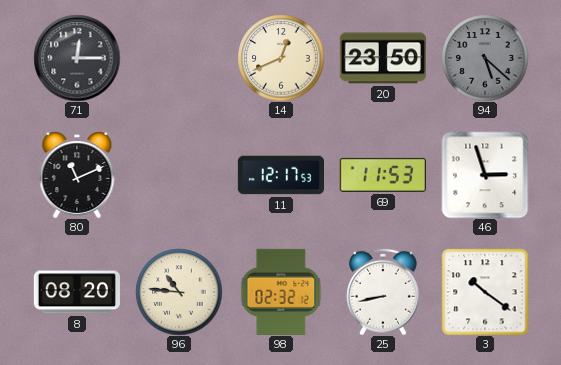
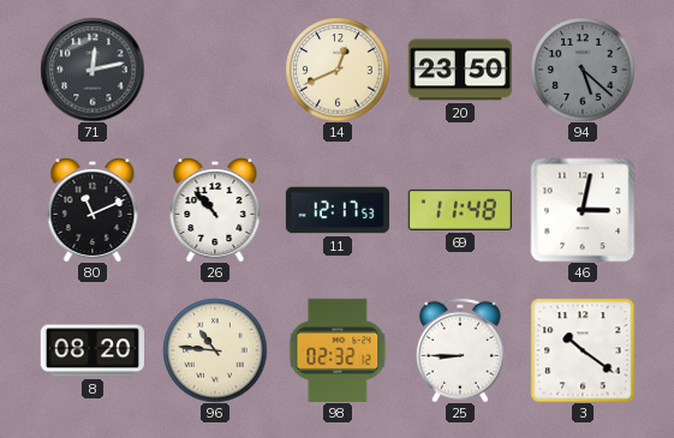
71: 12:15 -> 12:13
26: none -> 10:53
69: 11:53 -> 11:48
46: 2:57 -> 3:02
25: 8:43 -> 8:45
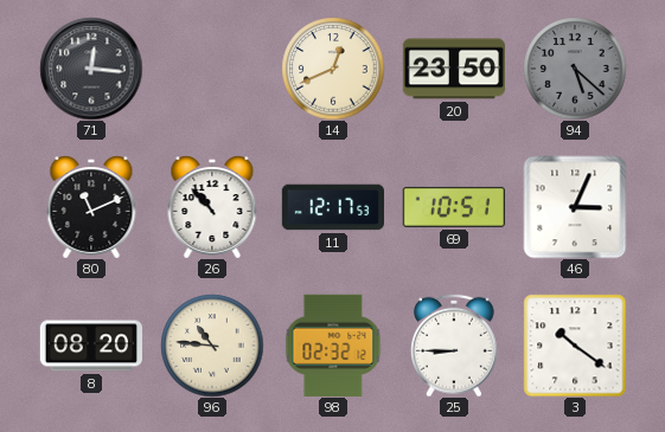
71: 12:13 -> 12:16
69: 11:48 -> 10:51
46: 3:02 -> 3:04
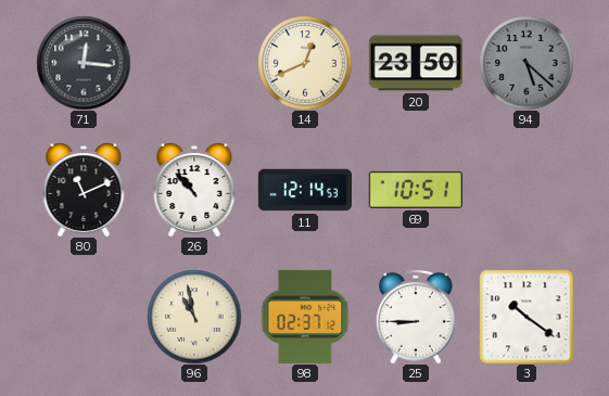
11: 12:17 -> 12:14
46: 3:04 -> none
8: 08:20 -> none
96: 10:46 -> 10:58
98: 02:32 -> 02:37
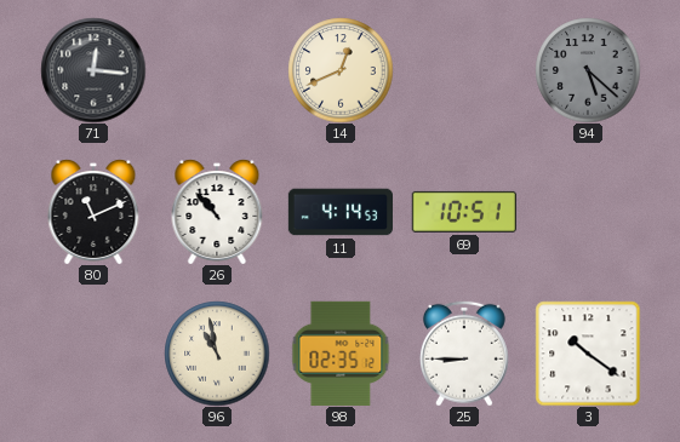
20: 23:50 -> none
11: 12:14 -> 4:14
98: 02:37 -> 02:35
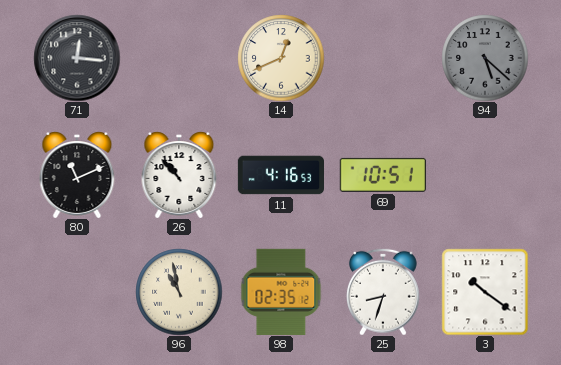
11: 4:14 -> 4:16
25: 8:45 -> 8:33
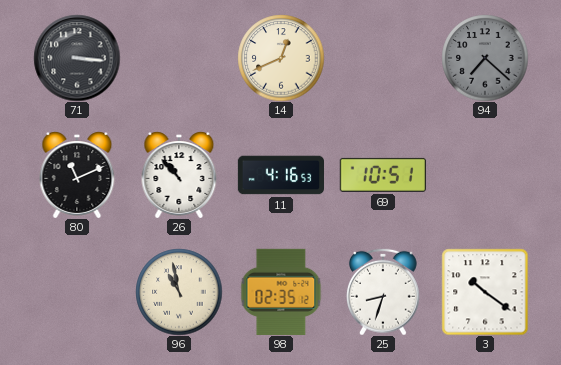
71: 12:16 -> 3:16
94: 5:22 -> 7:22
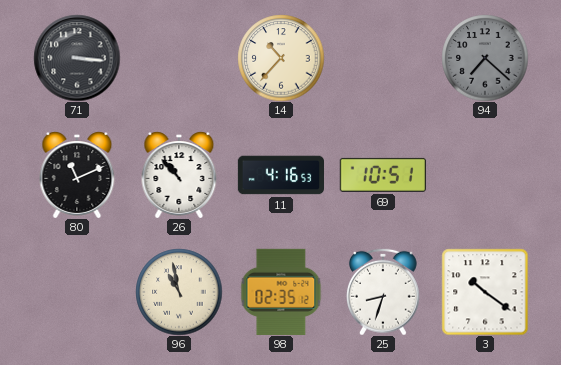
14: 12:41 -> 10:37
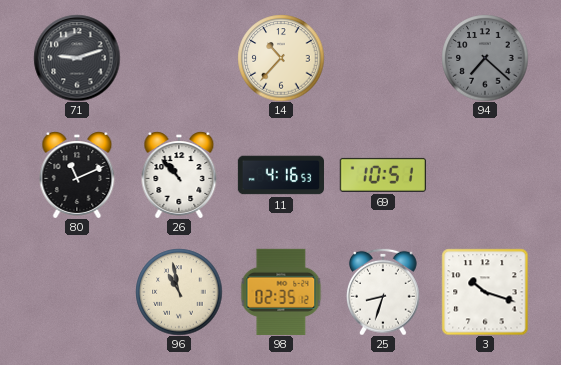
71: 3:16 -> 9:12
3: 10:21 -> 10:18
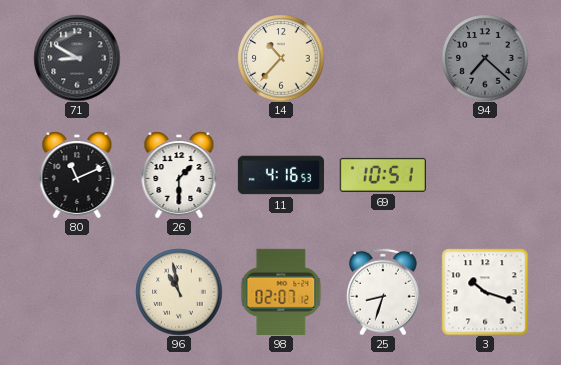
71: 9:12 -> 8:50
26: 10:53 -> 1:30
98: 02:35 -> 02:07
